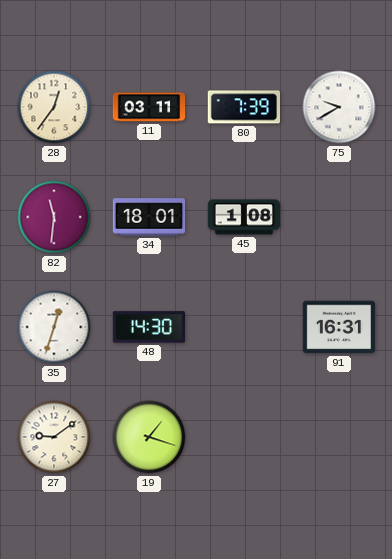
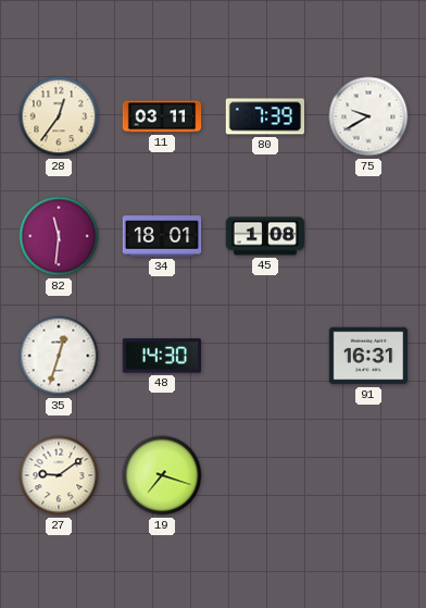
19: 1:18 -> 7:18
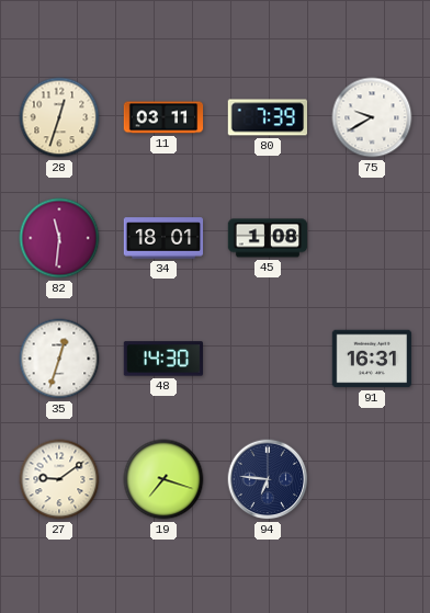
28: 12:36 -> 12:33
94: none -> 6:46
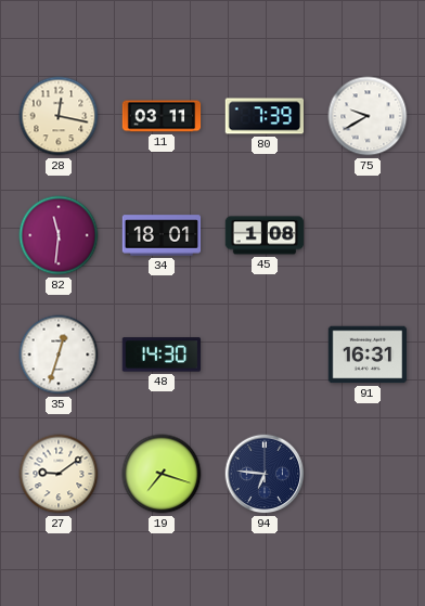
28: 12:33 -> 12:17
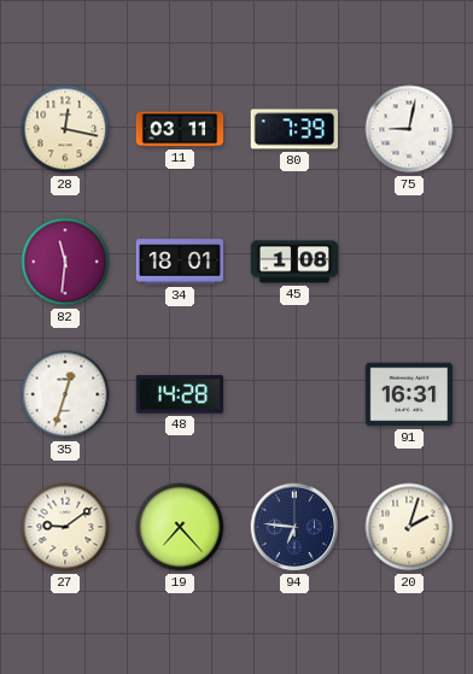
75: 9:40 -> 9:02
48: 14:30 -> 14:28
19: 7:18 -> 7:23
20: none -> 2:03
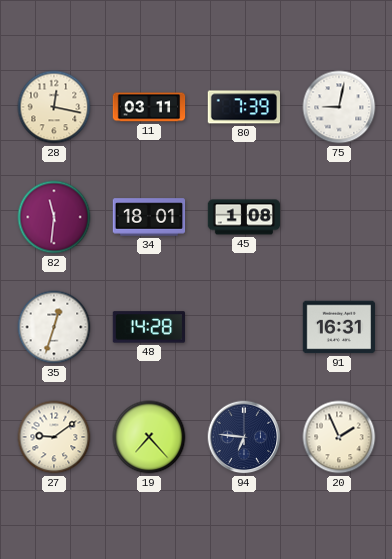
20: 2:03 -> 1:56
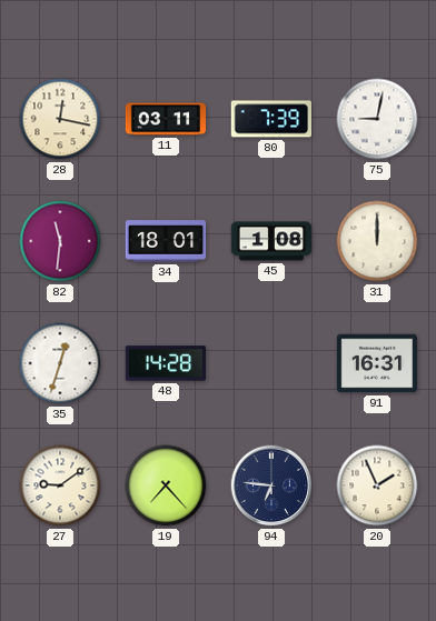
31: none -> 12:00
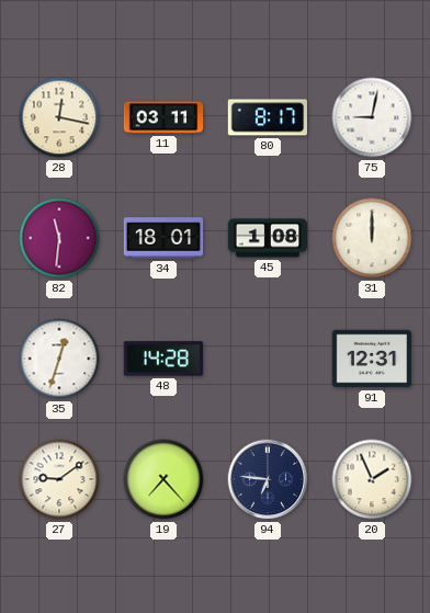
80: 7:39 -> 8:17
91: 16:31 -> 12:31
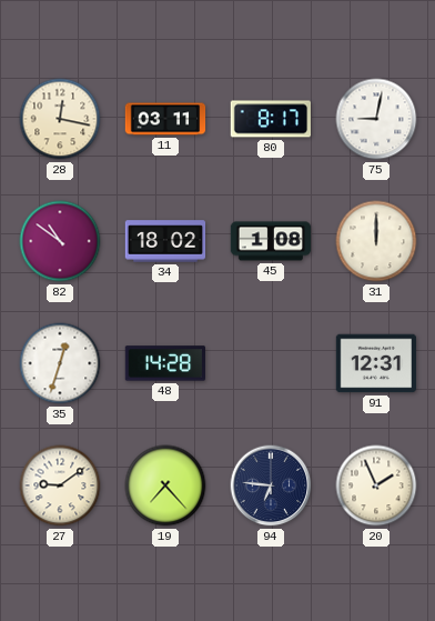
82: 11:31 -> 10:51
34: 18:01 -> 18:02
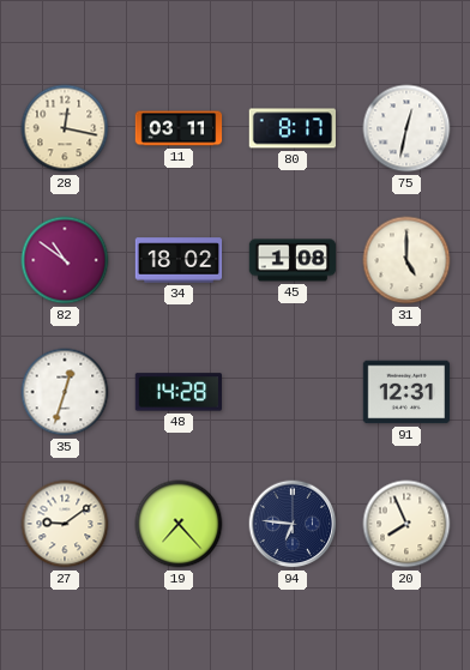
75: 9:02 -> 12:32
31: 12:00 -> 5:00
20: 1:56 -> 7:56
